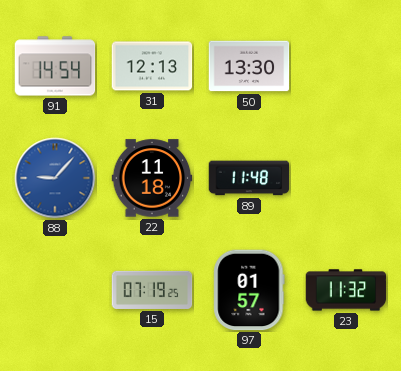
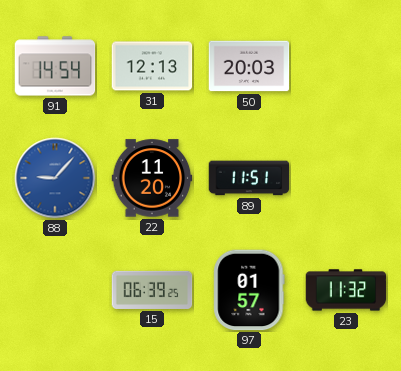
50: 13:30 -> 20:03
22: 11:18 -> 11:20
89: 11:48 -> 11:51
15: 07:19 -> 06:39
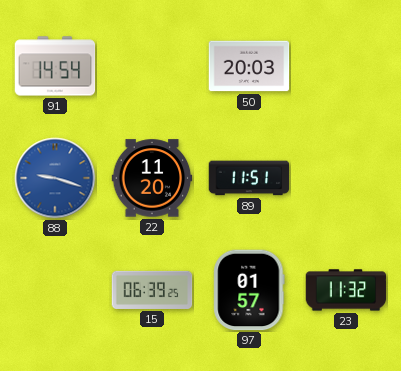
31: 12:13 -> none
88: 9:07 -> 9:18
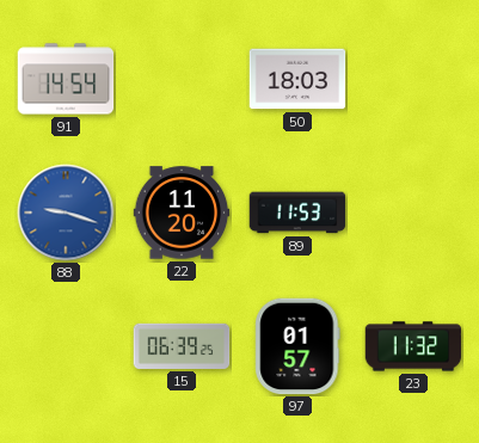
50: 20:03 -> 18:03
89: 11:51 -> 11:53
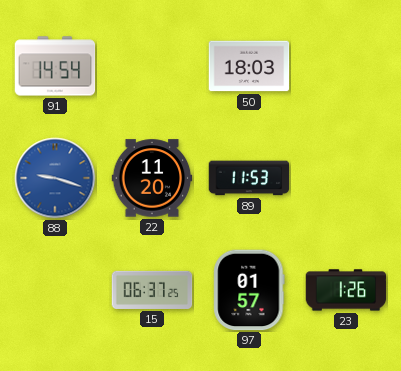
15: 06:39 -> 06:37
23: 11:32 -> 1:26
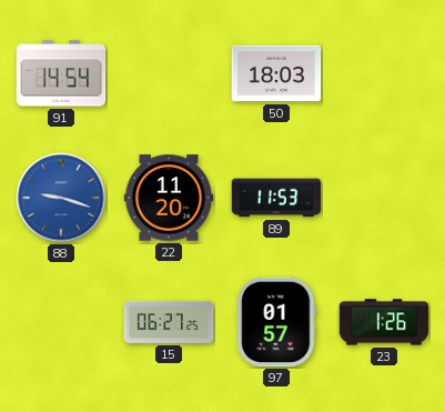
15: 06:37 -> 06:27
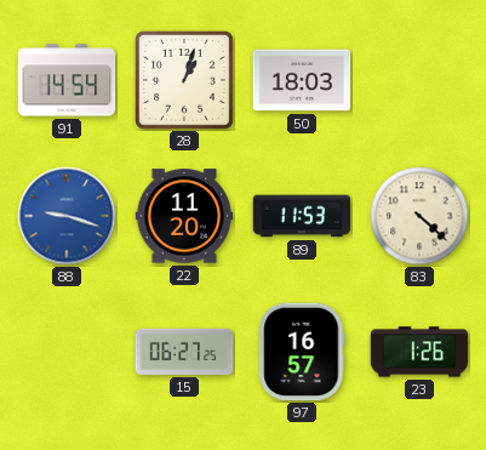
28: none -> 1:03
83: none -> 4:22
97: 01:57 -> 16:57
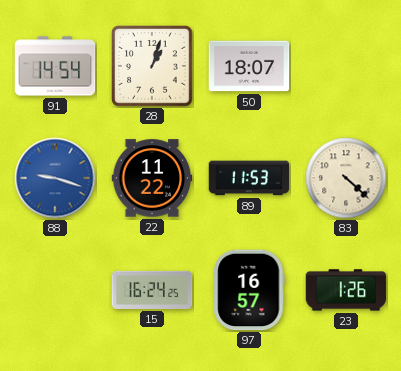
50: 18:03 -> 18:07
22: 11:20 -> 11:22
15: 06:27 -> 16:24
